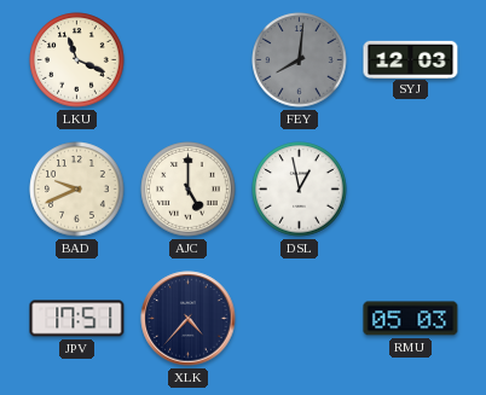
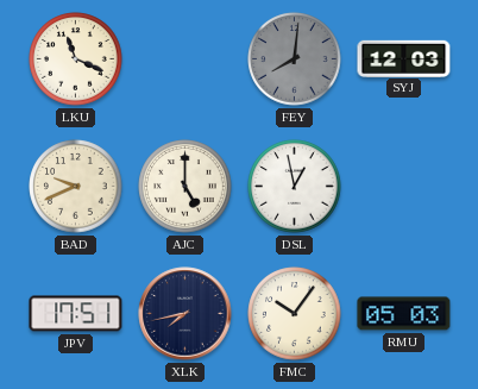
XLK: 4:37 -> 7:43
FMC: none -> 10:06
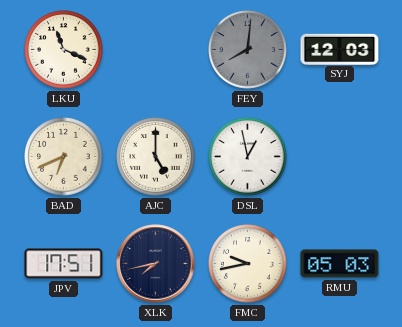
BAD: 9:41 -> 6:41
FMC: 10:06 -> 9:43
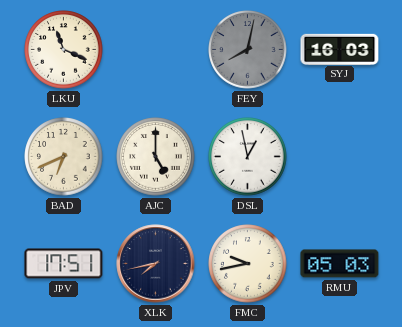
FEY: 8:01 -> 8:02
SYJ: 12:03 -> 16:03
